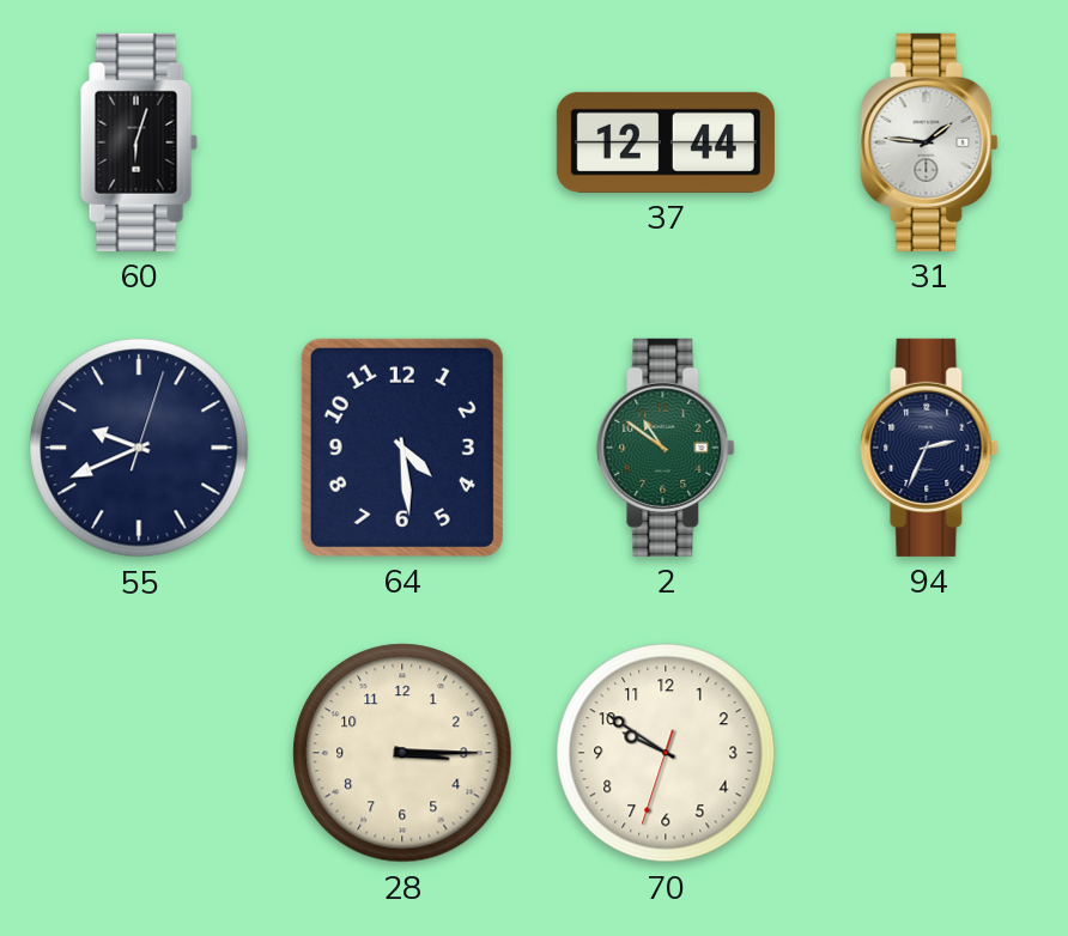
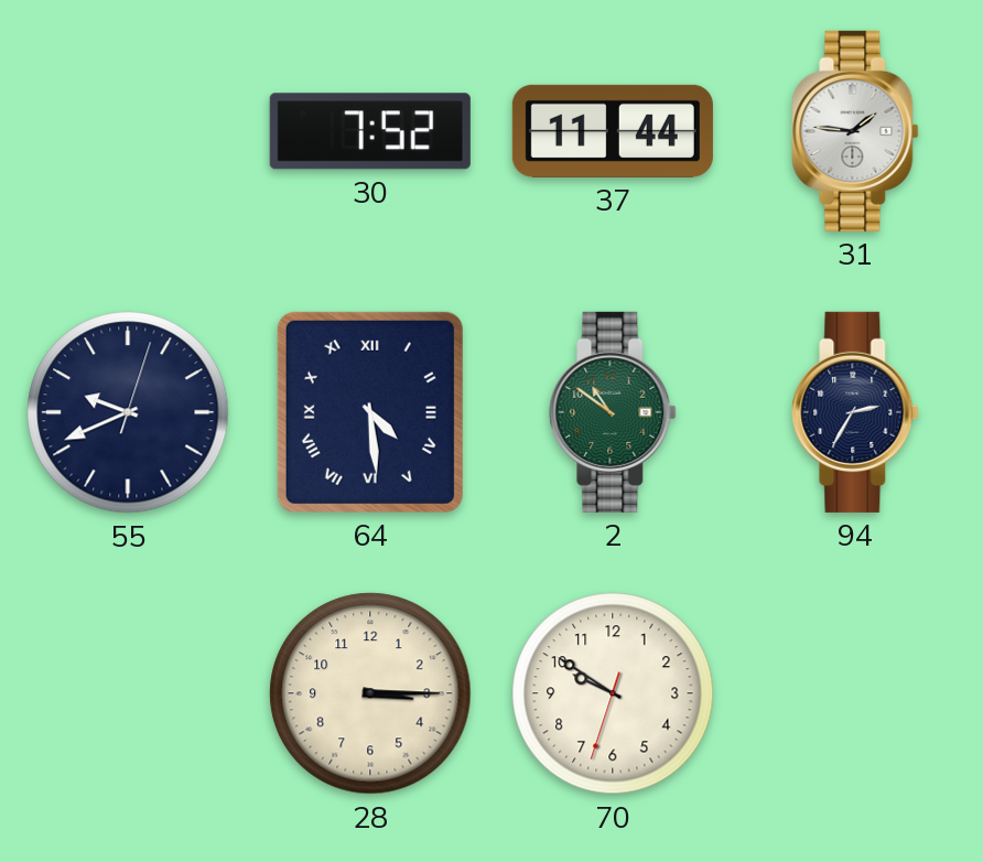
60: 6:03 -> none
30: none -> 7:52
37: 12:44 -> 11:44
64 numerals: Arabic -> Roman
94: 2:34 -> 2:35
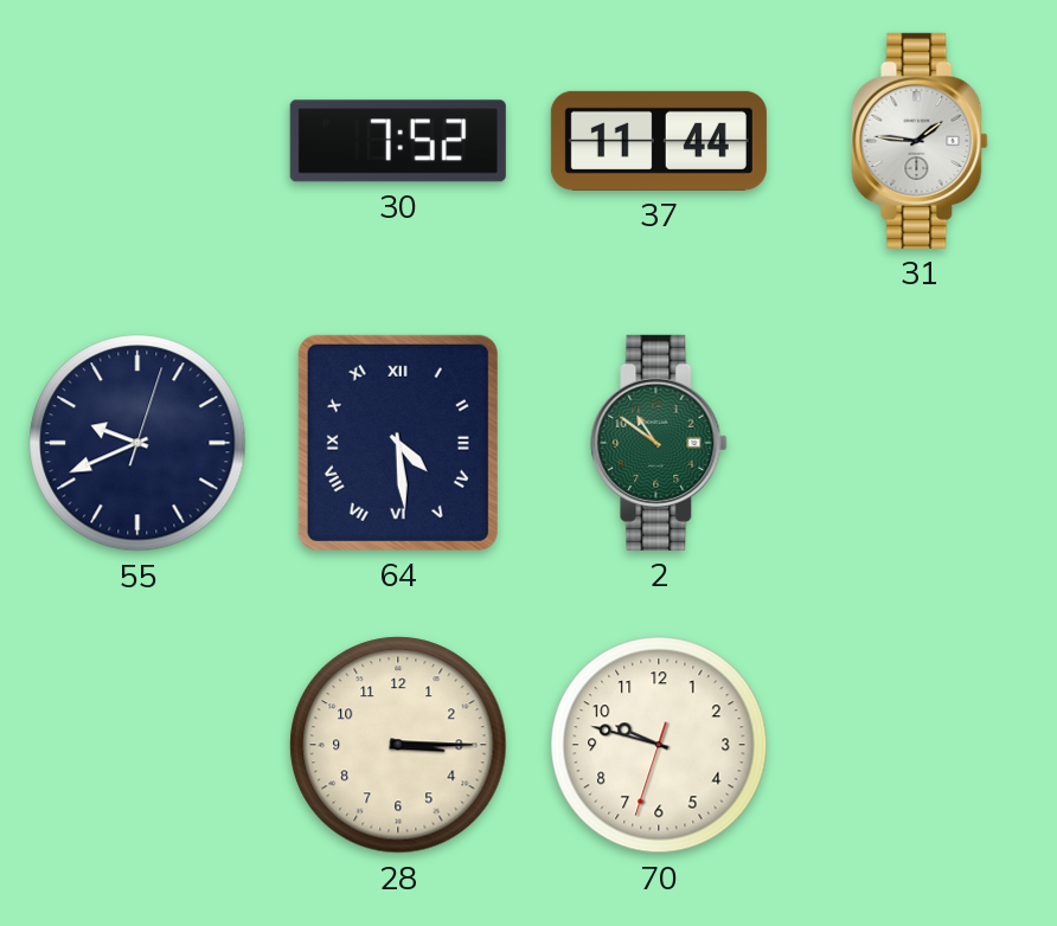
94: 2:35 -> none
70: 9:50 -> 9:47
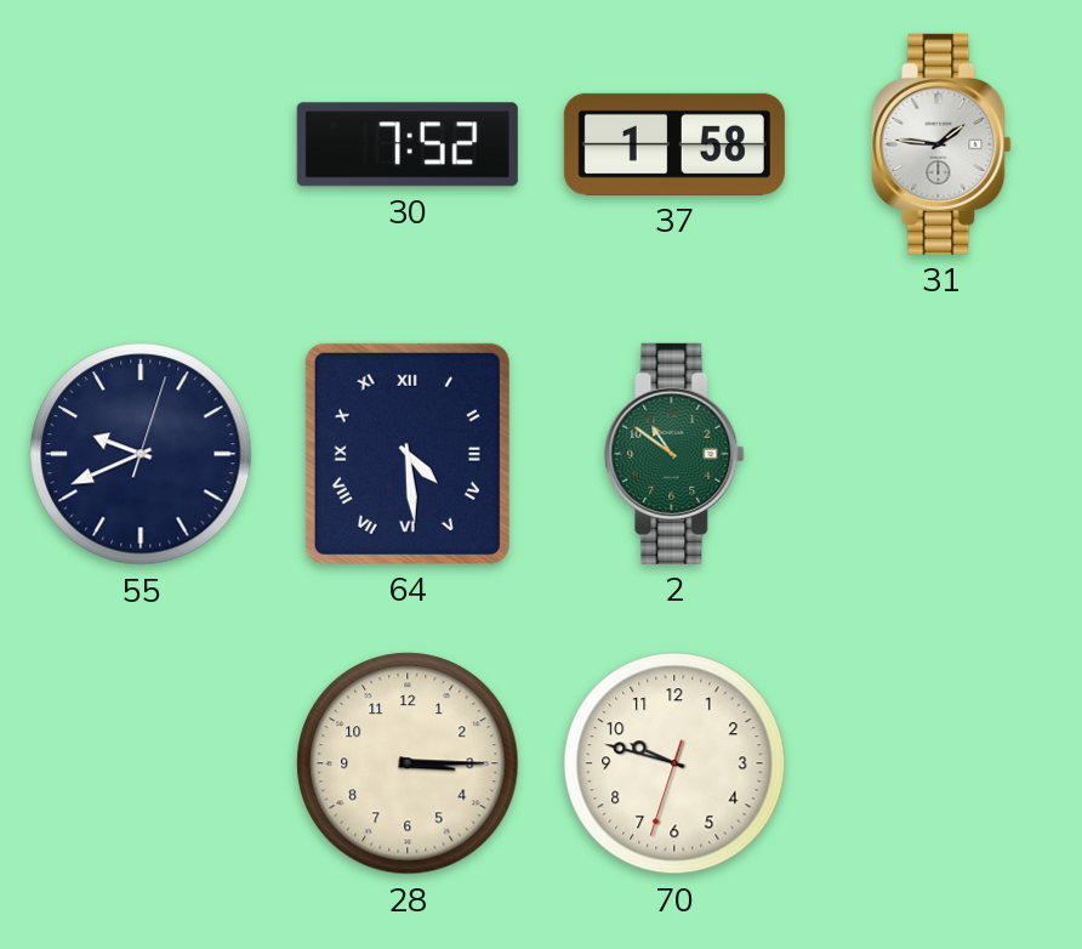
37: 11:44 -> 1:58
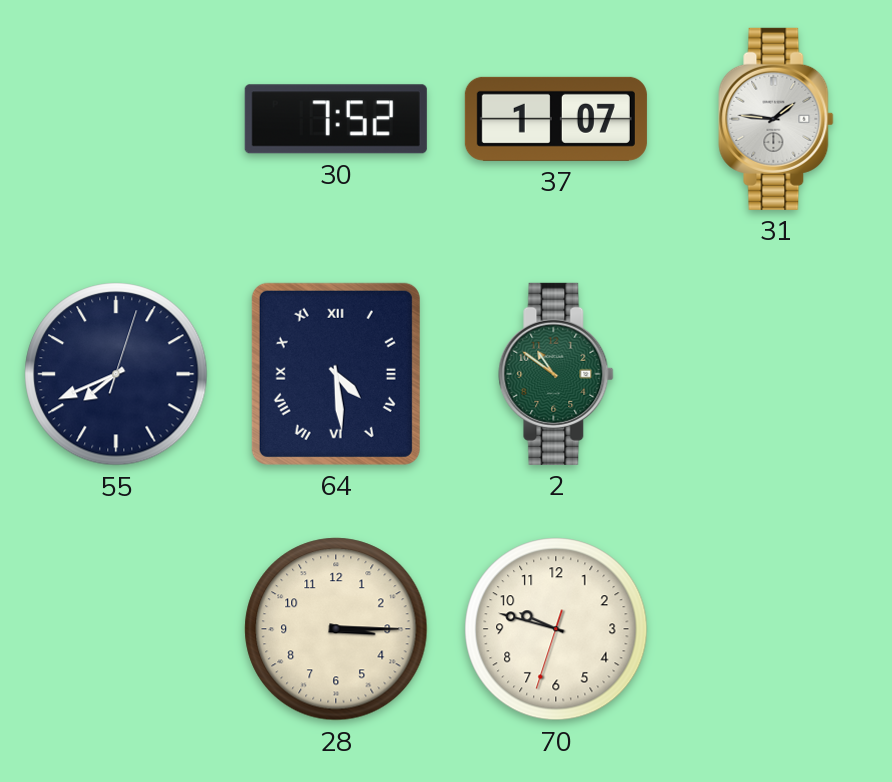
37: 1:58 -> 1:07
55: 9:41 -> 7:41
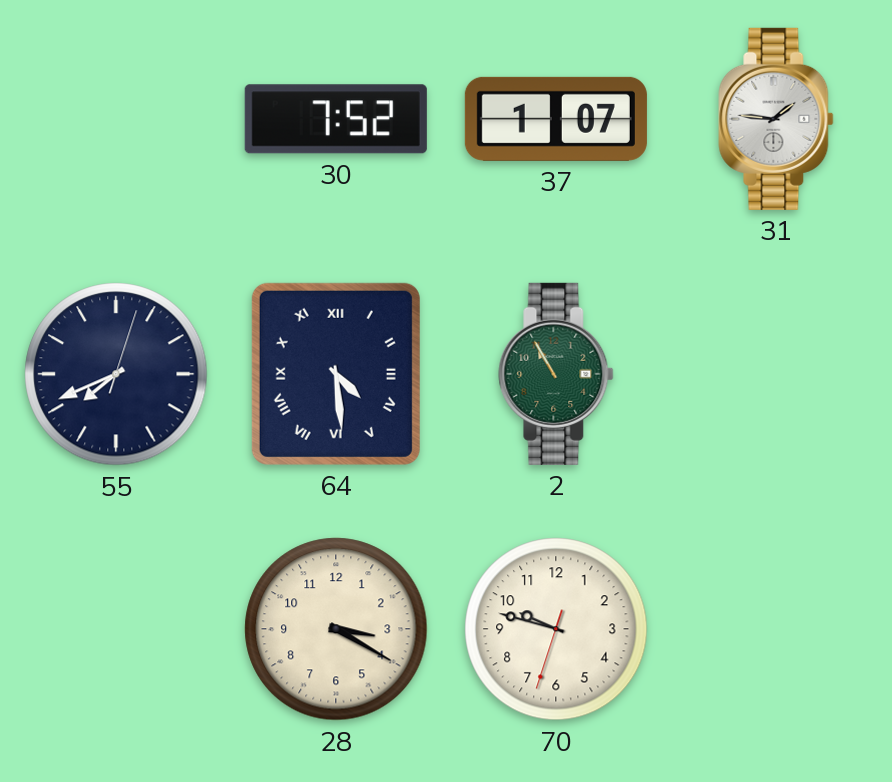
2: 10:51 -> 10:55
28: 3:15 -> 3:20
